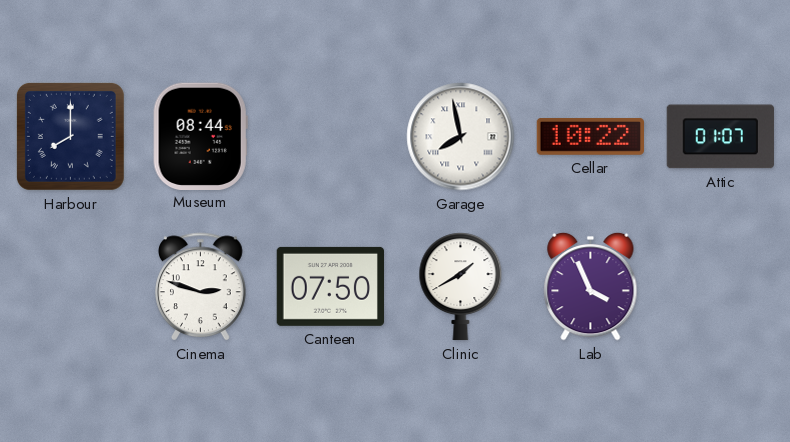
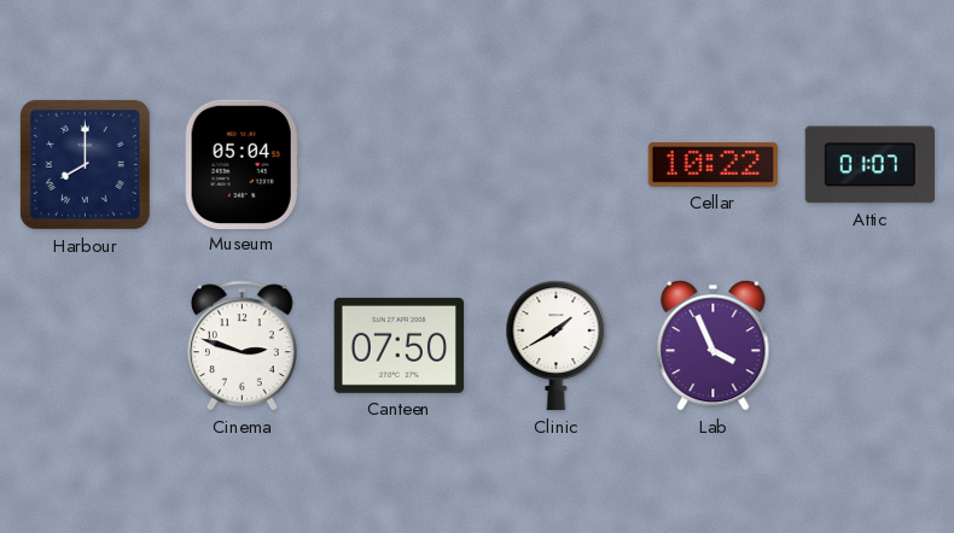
Museum: 08:44 -> 05:04
Garage: 7:58 -> none
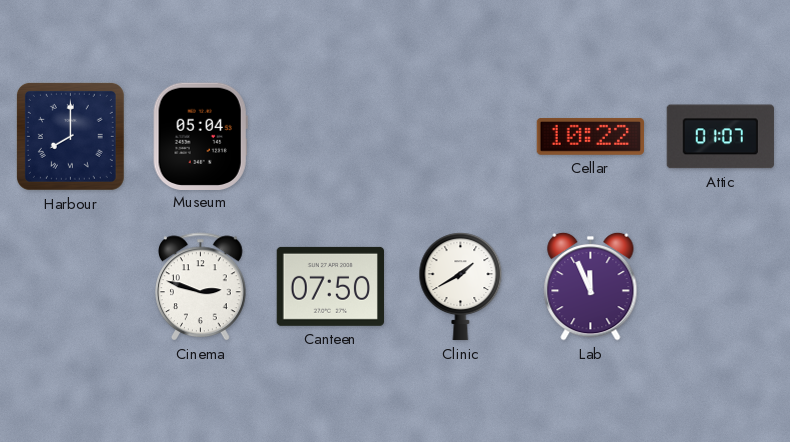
Lab: 3:56 -> 11:56
